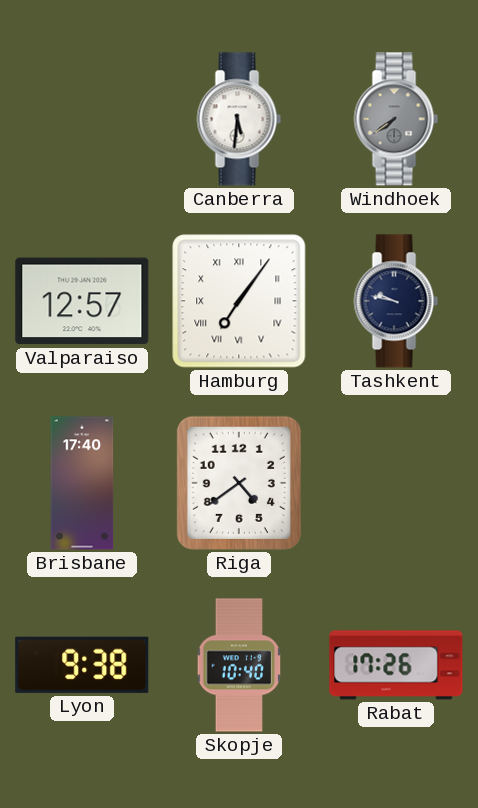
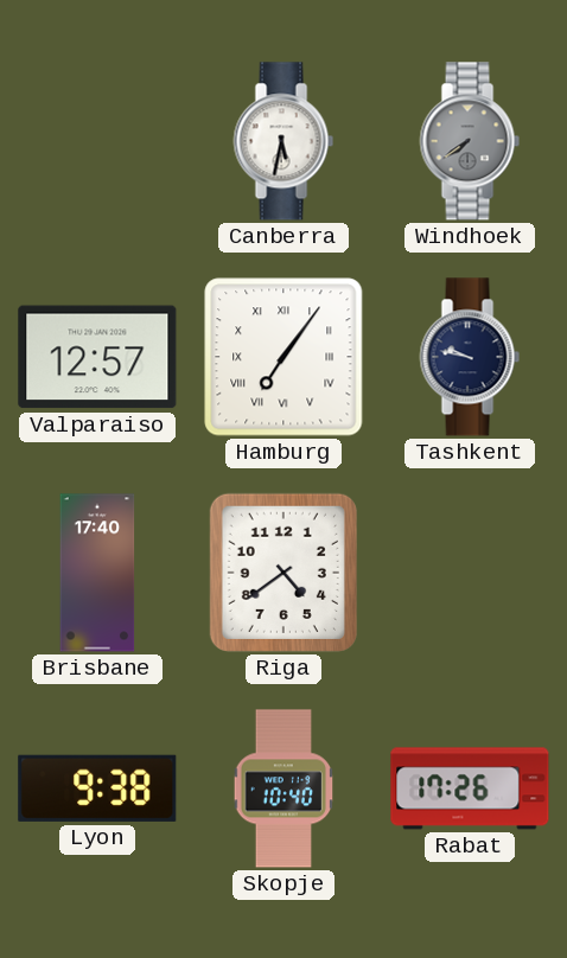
Canberra: 5:31 -> 5:32
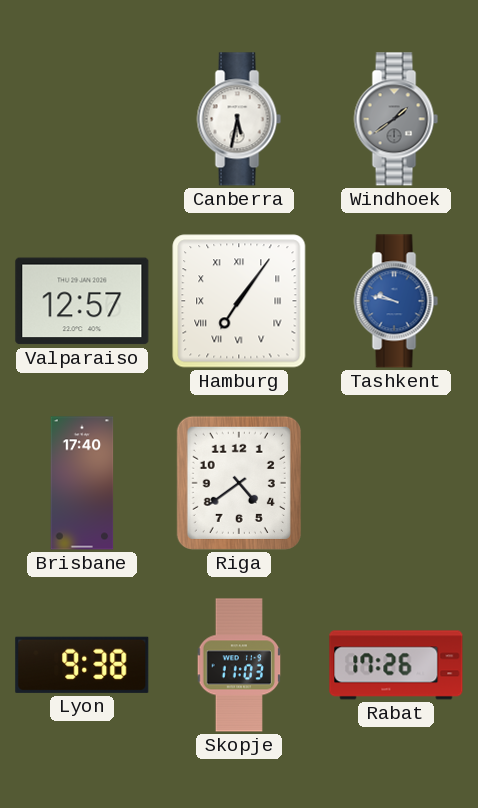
Windhoek: 7:39 -> 1:39
Tashkent dial: navy -> blue
Skopje: 10:40 -> 11:03
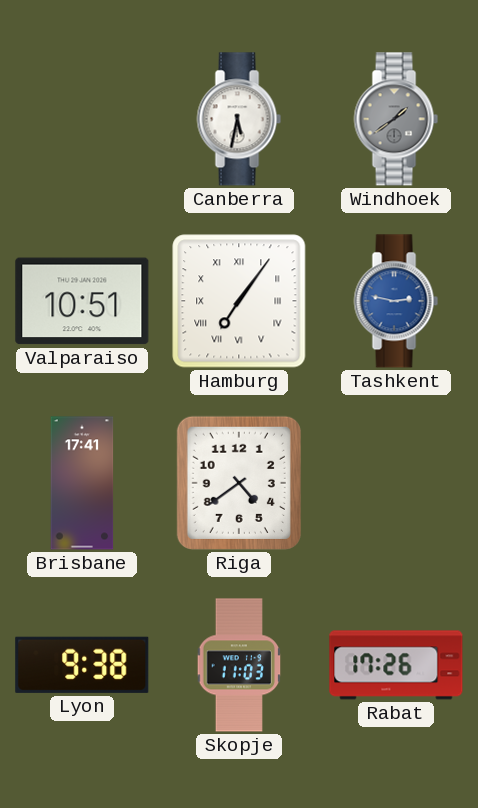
Valparaiso: 12:57 -> 10:51
Tashkent: 9:47 -> 2:47
Brisbane: 17:40 -> 17:41
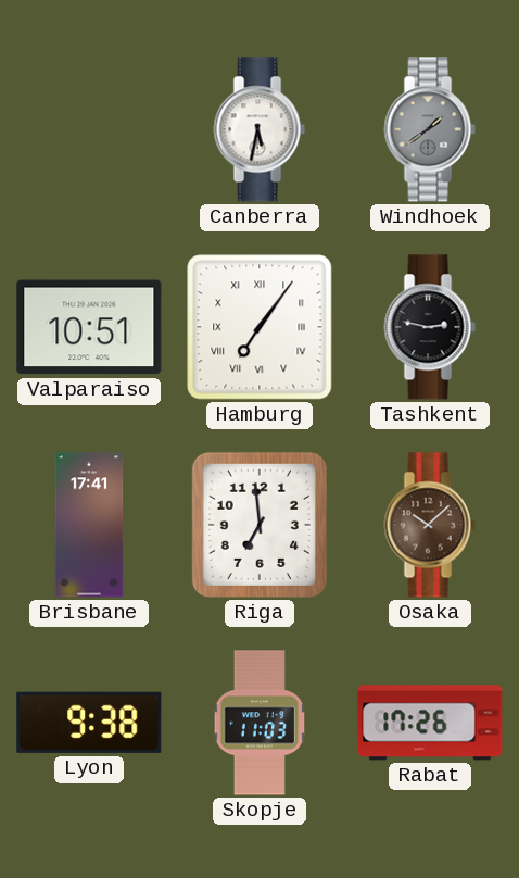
Tashkent dial: blue -> black
Riga: 4:39 -> 6:59
Osaka: none -> 10:08
